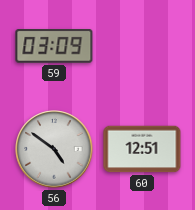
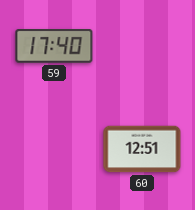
59: 03:09 -> 17:40
56: 4:51 -> none
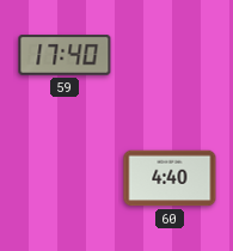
60: 12:51 -> 4:40
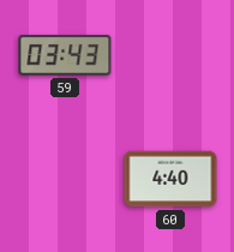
59: 17:40 -> 03:43
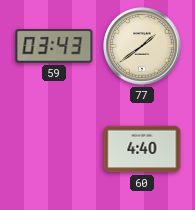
77: none -> 1:39
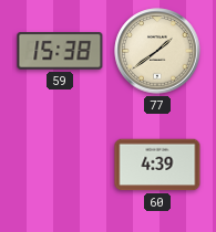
59: 03:43 -> 15:38
60: 4:40 -> 4:39
